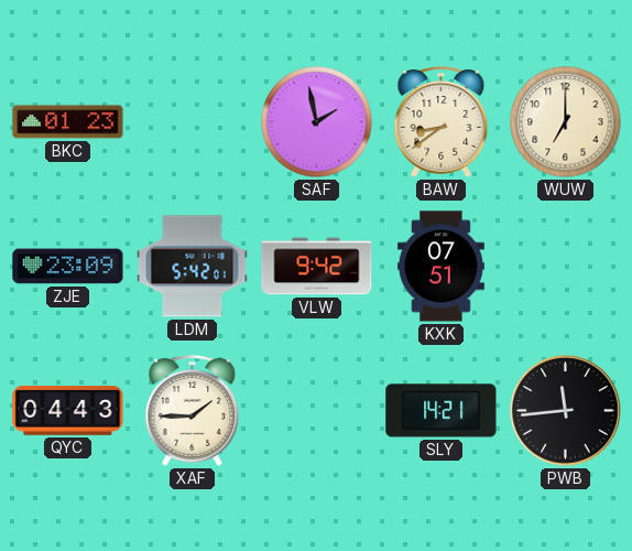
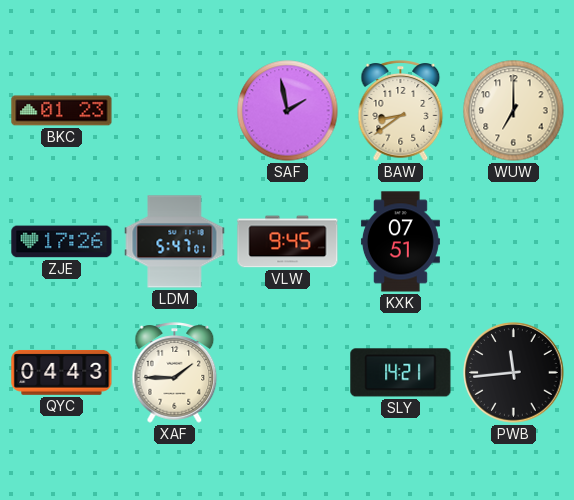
ZJE: 23:09 -> 17:26
LDM: 5:42 -> 5:47
VLW: 9:42 -> 9:45
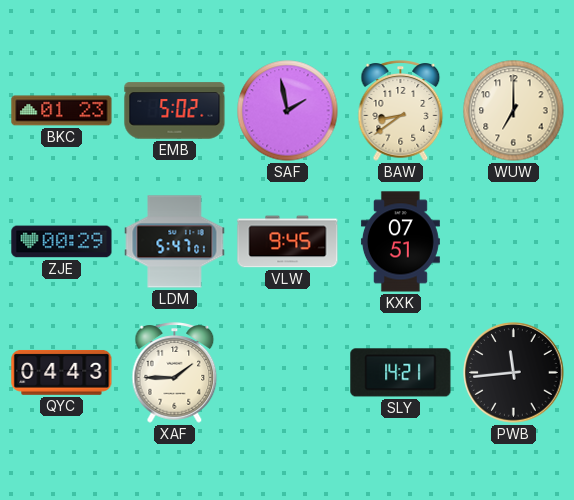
EMB: none -> 5:02
ZJE: 17:26 -> 00:29
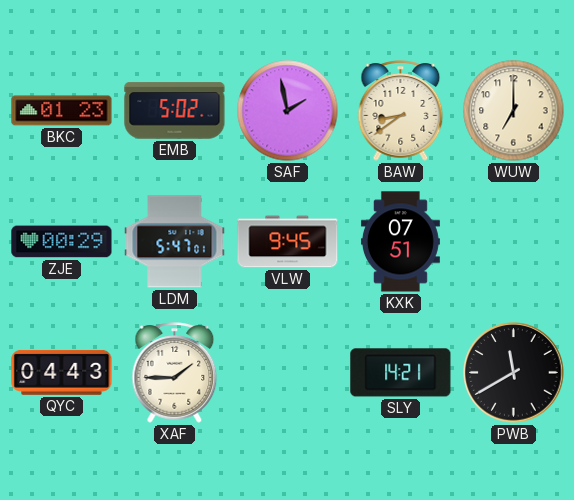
PWB: 11:44 -> 11:40
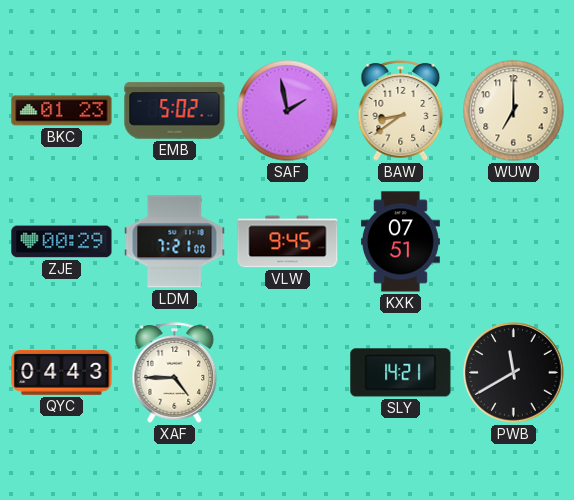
LDM: 5:47 -> 7:21
XAF: 1:45 -> 4:45
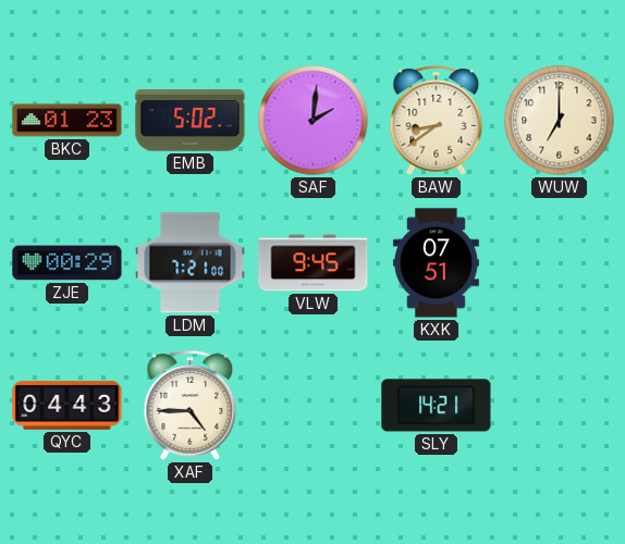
SAF: 1:58 -> 2:01
PWB: 11:40 -> none
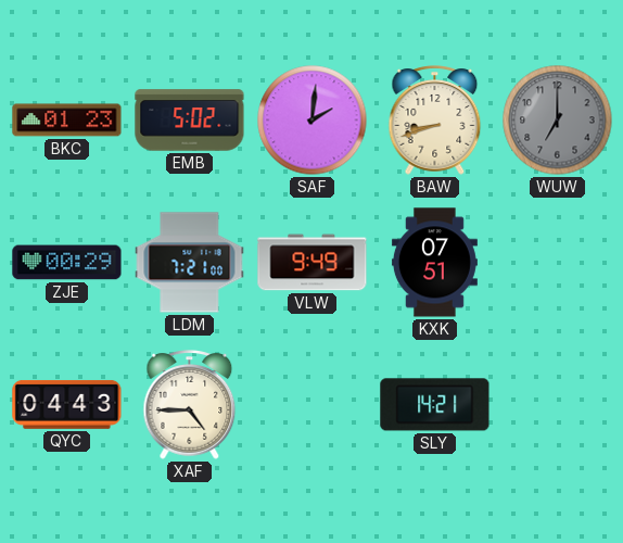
BAW: 8:39 -> 8:42
WUW dial: cream -> grey
VLW: 9:45 -> 9:49
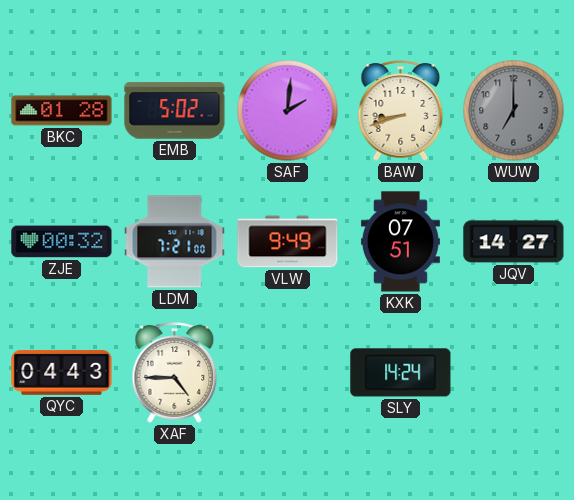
BKC: 01:23 -> 01:28
ZJE: 00:29 -> 00:32
JQV: none -> 14:27
SLY: 14:21 -> 14:24
